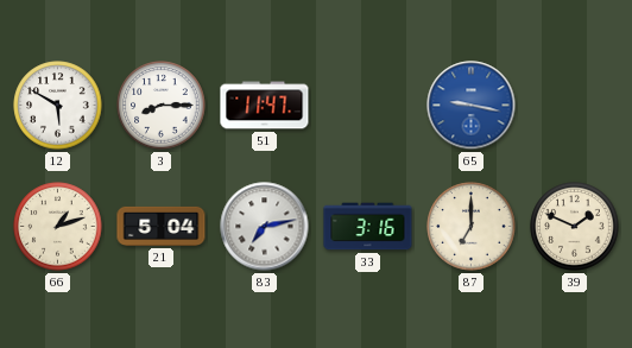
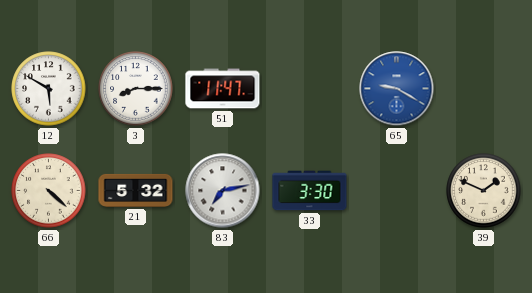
65: 9:17 -> 9:20
66: 1:12 -> 4:22
21: 5:04 -> 5:32
33: 3:16 -> 3:30
87: 7:00 -> none
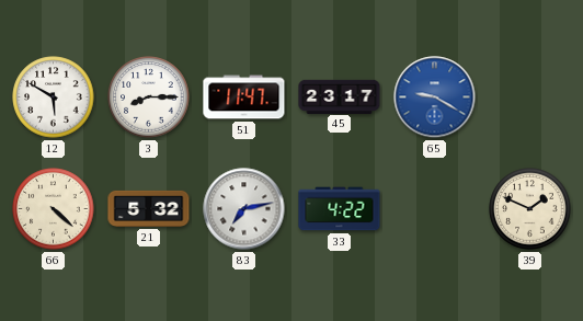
45: none -> 23:17
33: 3:30 -> 4:22
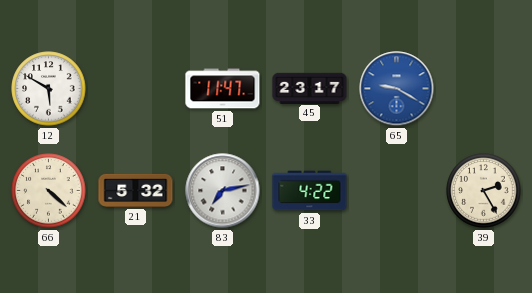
3: 8:15 -> none
39: 1:49 -> 2:25
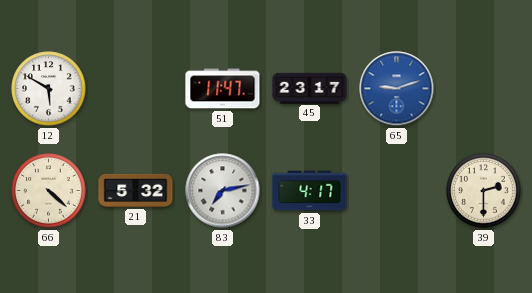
65: 9:20 -> 9:12
33: 4:22 -> 4:17
39: 2:25 -> 2:30
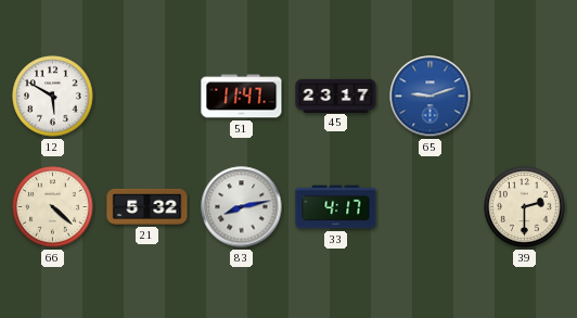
83: 7:13 -> 8:13
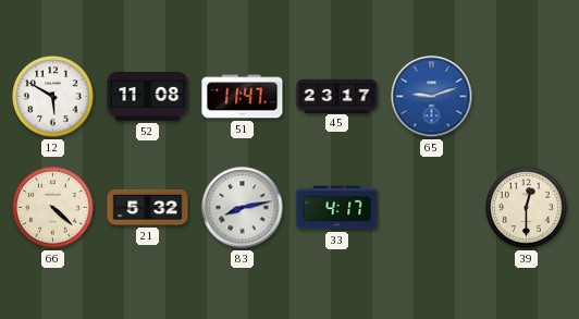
52: none -> 11:08
39: 2:30 -> 12:30
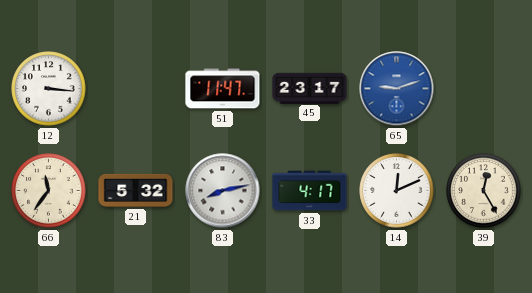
12: 5:50 -> 3:16
52: 11:08 -> none
66: 4:22 -> 11:36
14: none -> 12:11
39: 12:30 -> 12:25
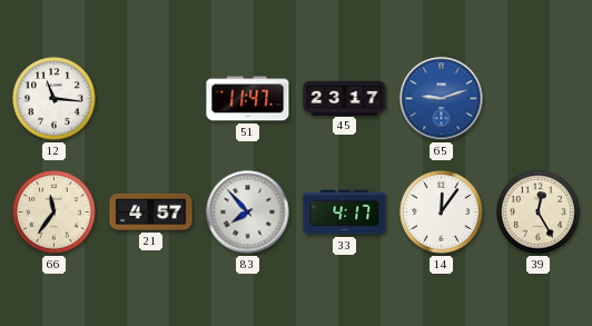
12: 3:16 -> 11:16
21: 5:32 -> 4:57
83: 8:13 -> 7:53
14: 12:11 -> 12:06
